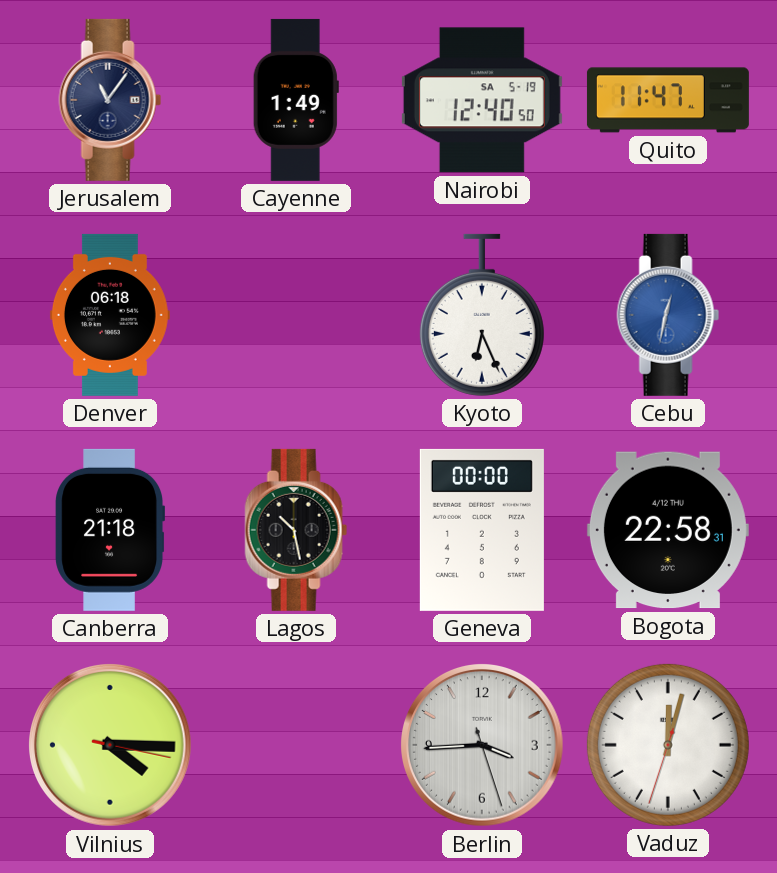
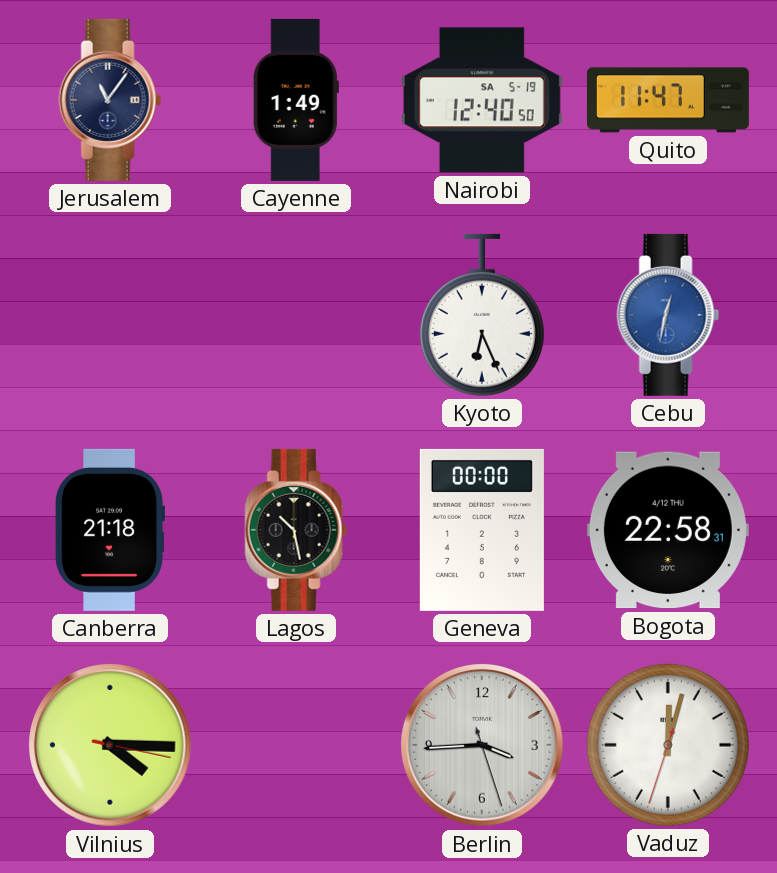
Denver: 06:18 -> none
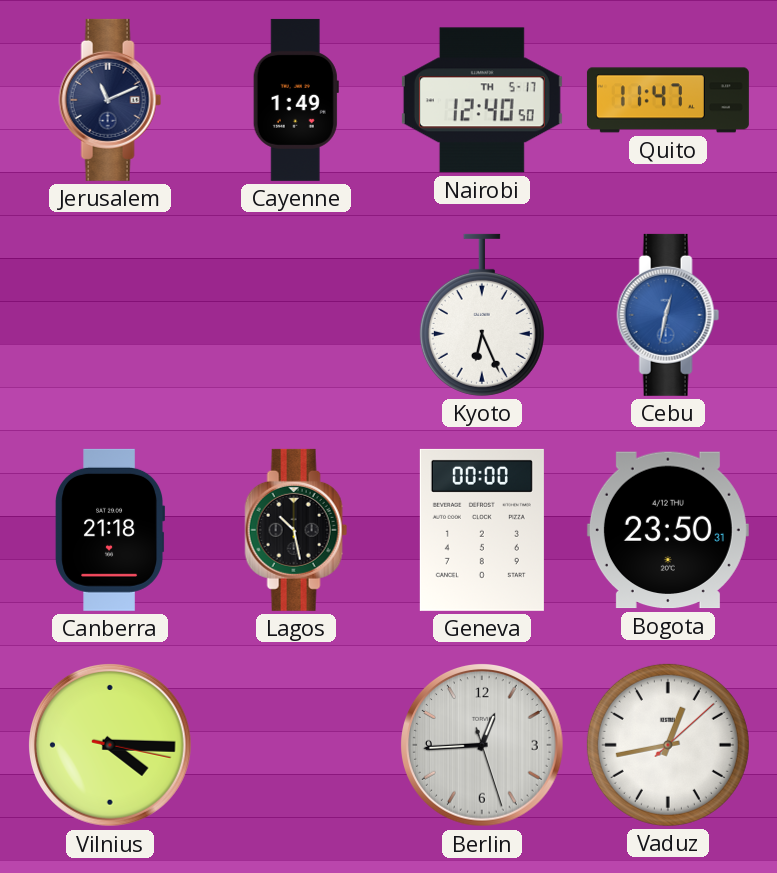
Jerusalem: 11:06 -> 11:11
Nairobi date: SA 5-19 -> TH 5-17
Bogota: 22:58 -> 23:50
Berlin: 3:44 -> 12:44
Vaduz: 12:02 -> 12:43
